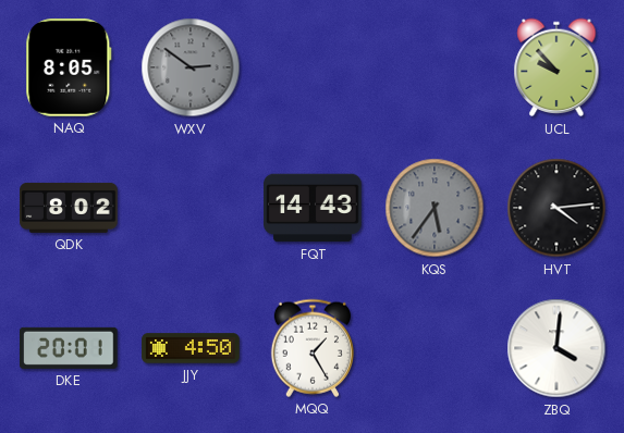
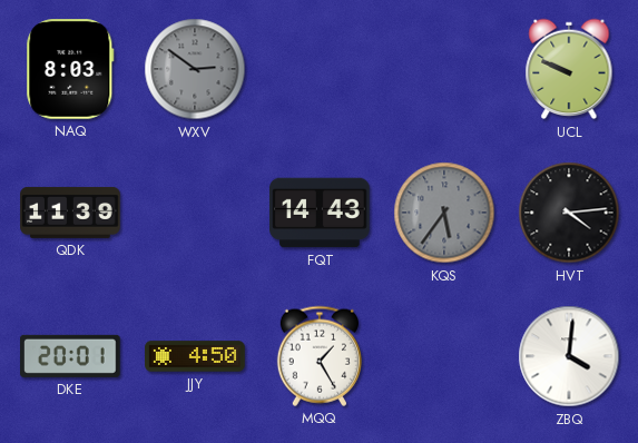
NAQ: 8:05 -> 8:03
UCL: 9:53 -> 9:49
QDK: 8:02 -> 11:39
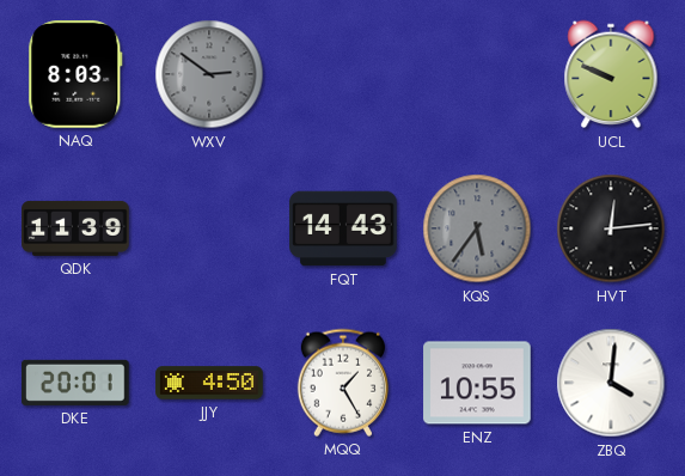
HVT: 4:14 -> 12:14
ENZ: none -> 10:55
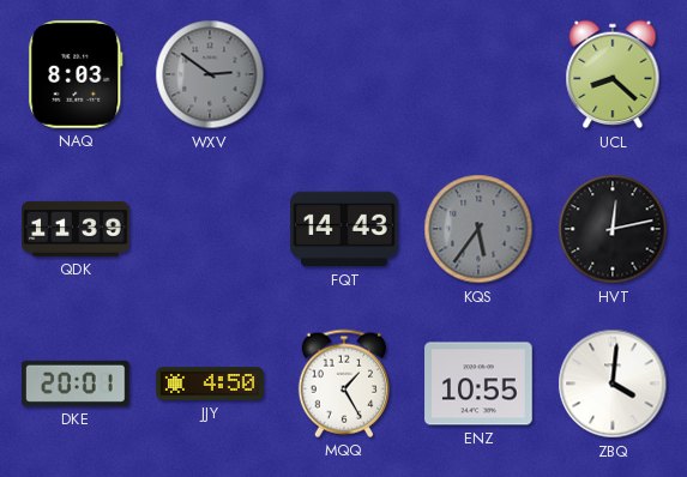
UCL: 9:49 -> 8:22
HVT: 12:14 -> 12:13
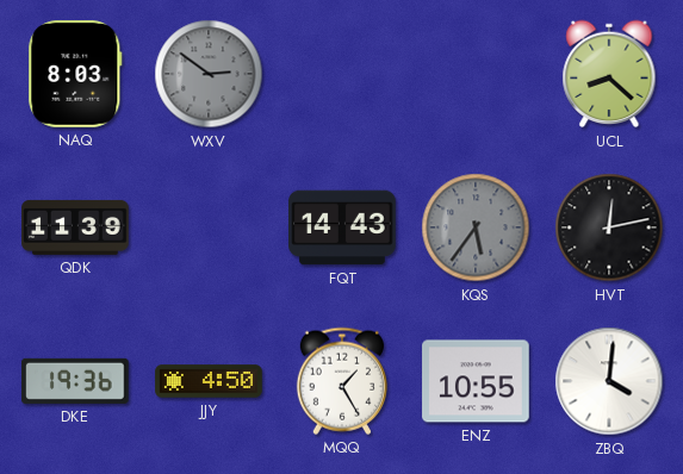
DKE: 20:01 -> 19:36
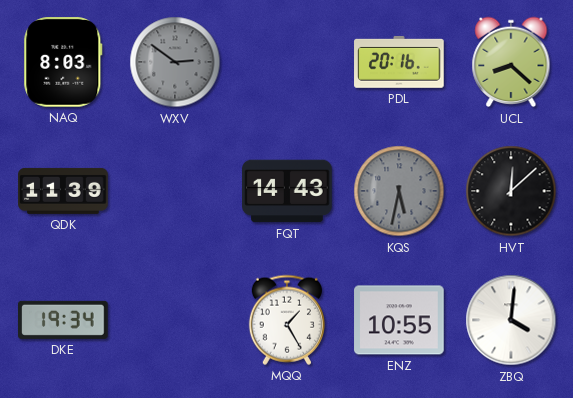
PDL: none -> 20:16
KQS: 5:36 -> 5:32
HVT: 12:13 -> 12:08
DKE: 19:36 -> 19:34
JJY: 4:50 -> none
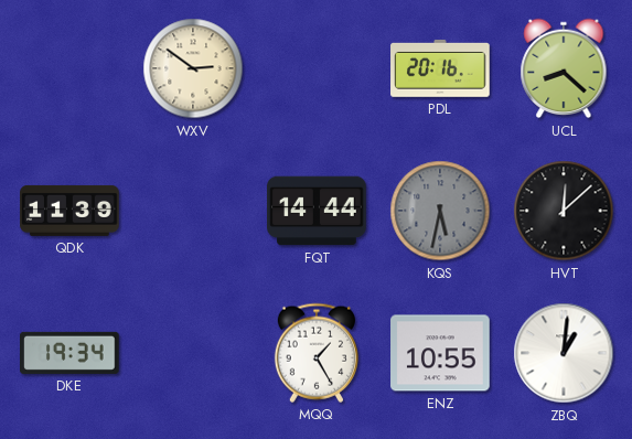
NAQ: 8:03 -> none
WXV dial: grey -> cream
FQT: 14:43 -> 14:44
ZBQ: 4:01 -> 1:01
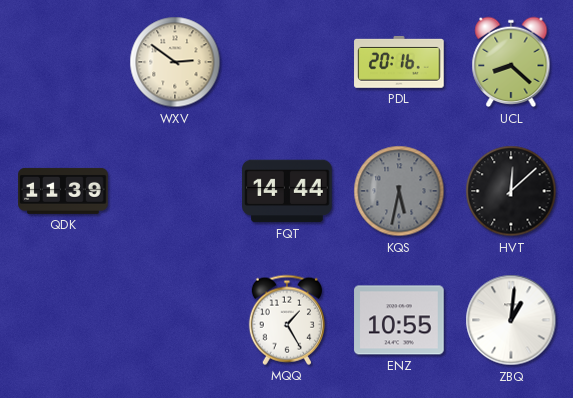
DKE: 19:34 -> none
